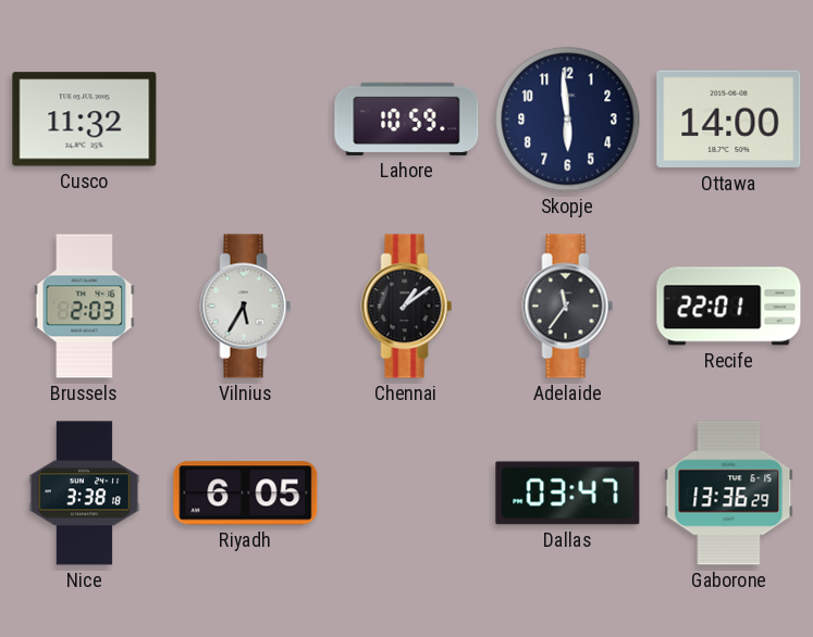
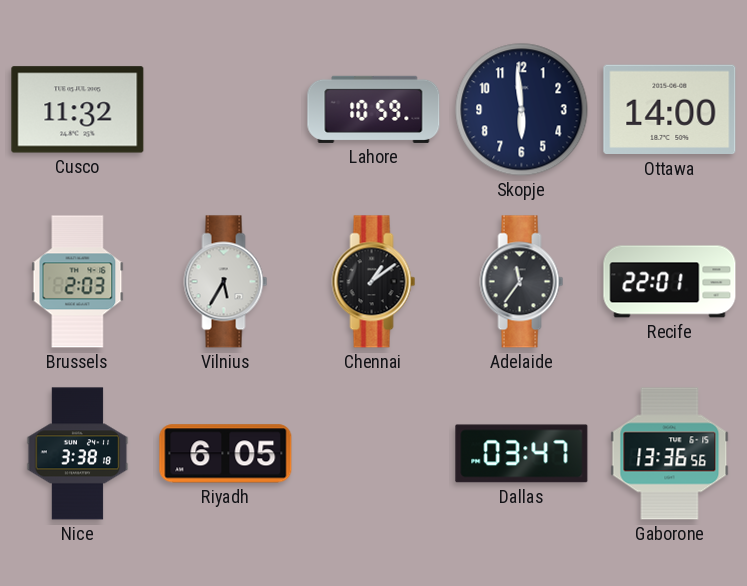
Gaborone: 13:36:29 -> 13:36:56
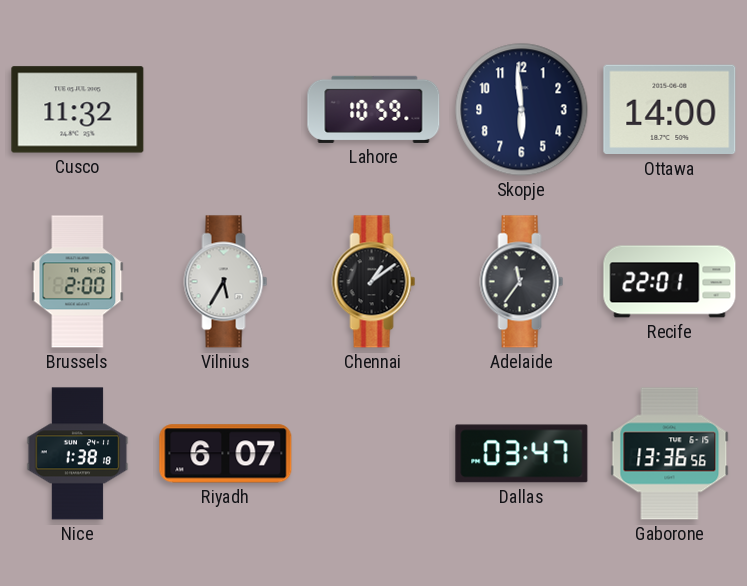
Brussels: 2:03 -> 2:00
Nice: 3:38 -> 1:38
Riyadh: 6:05 -> 6:07
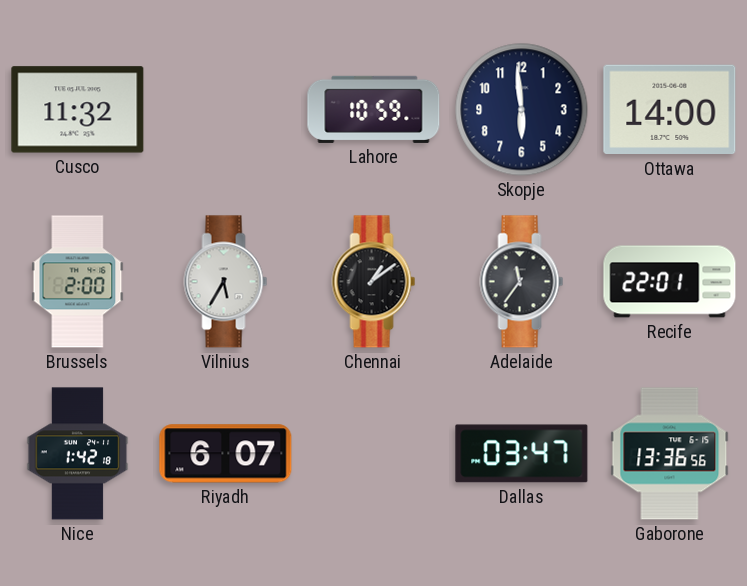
Nice: 1:38 -> 1:42
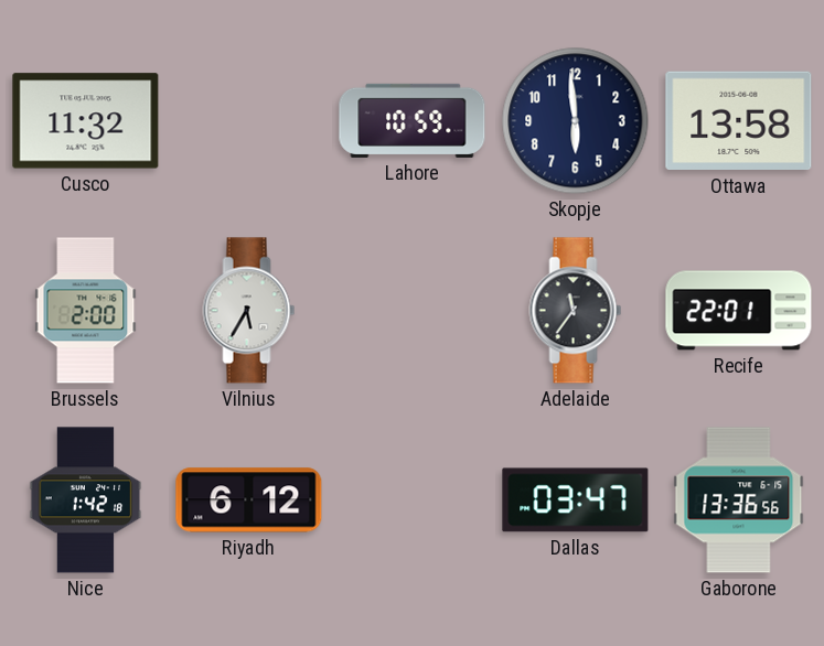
Ottawa: 14:00 -> 13:58
Chennai: 1:09 -> none
Riyadh: 6:07 -> 6:12
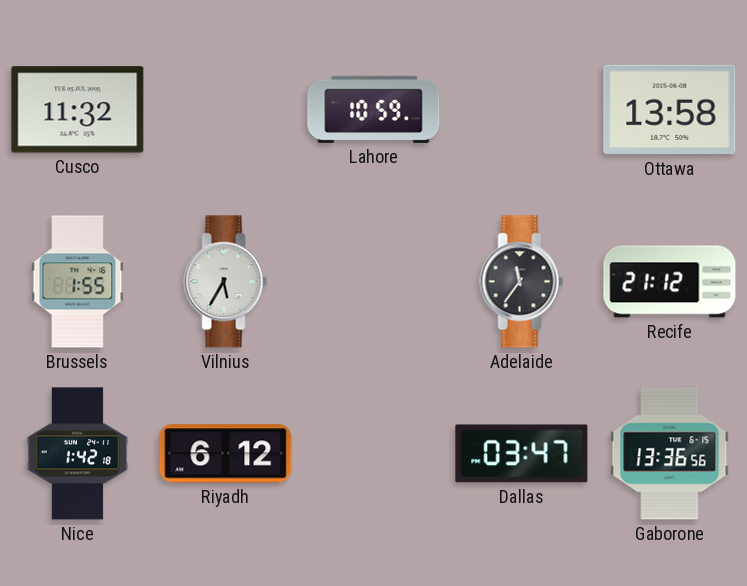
Skopje: 5:59 -> none
Brussels: 2:00 -> 1:55
Recife: 22:01 -> 21:12
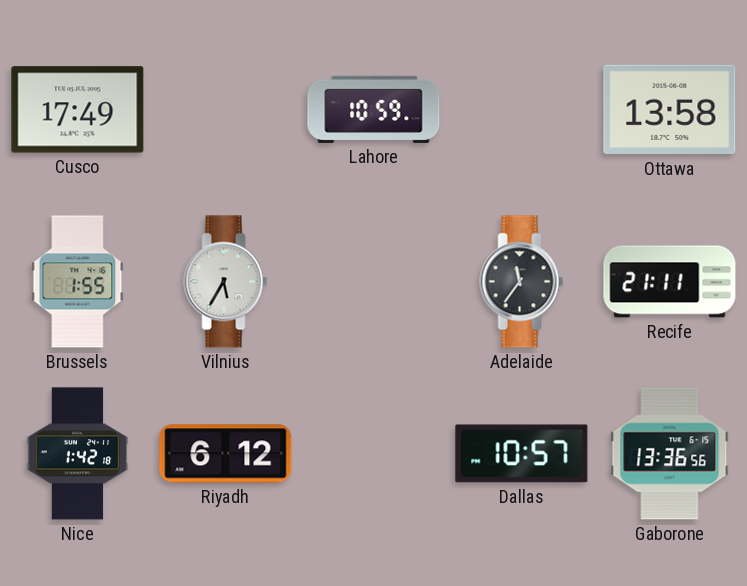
Cusco: 11:32 -> 17:49
Recife: 21:12 -> 21:11
Dallas: 03:47 -> 10:57
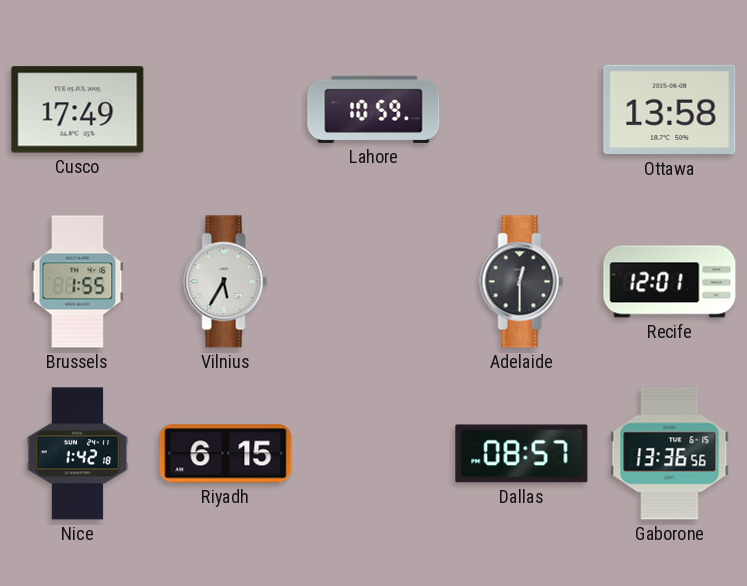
Adelaide: 11:36 -> 12:30
Recife: 21:11 -> 12:01
Riyadh: 6:12 -> 6:15
Dallas: 10:57 -> 08:57
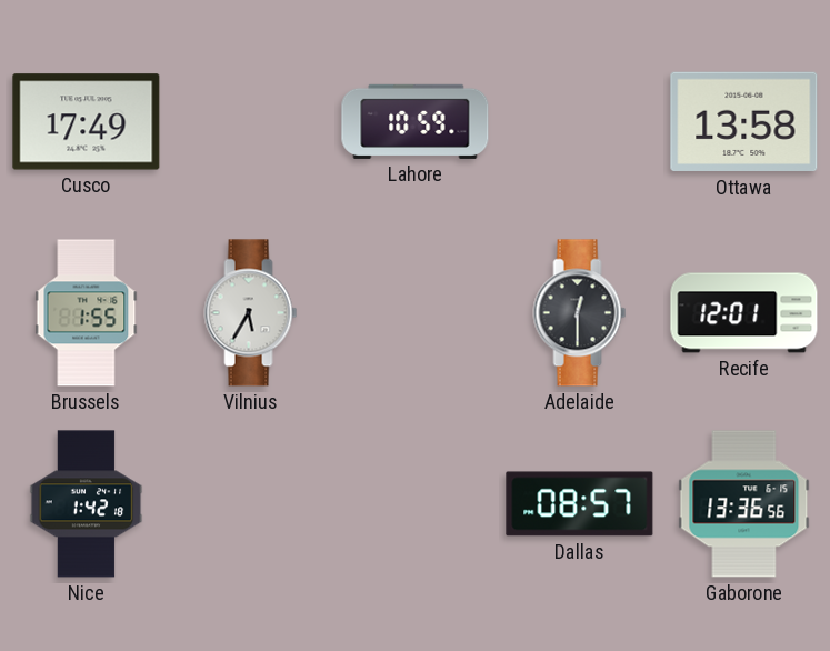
Riyadh: 6:15 -> none
